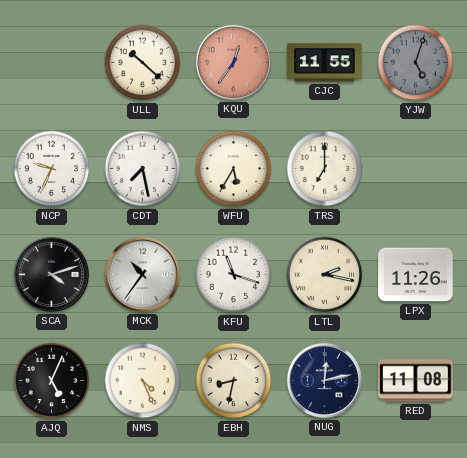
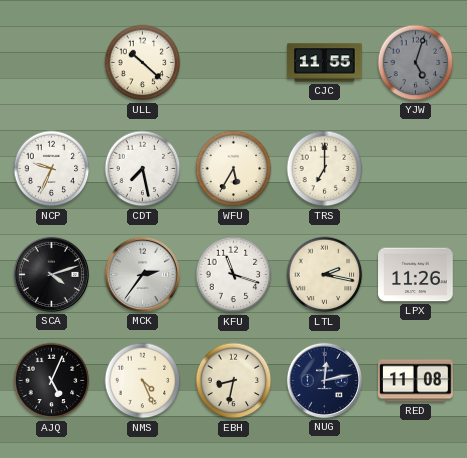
KQU: 12:36 -> none
MCK: 10:36 -> 2:36
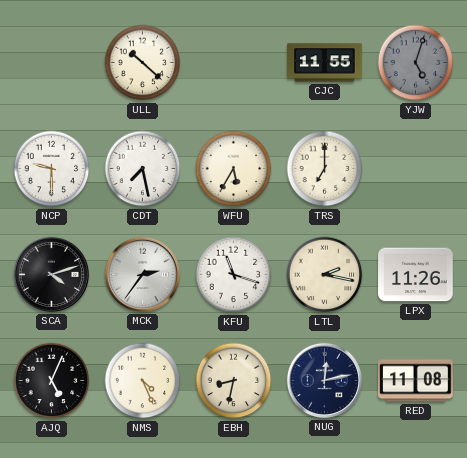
NCP: 9:34 -> 9:30
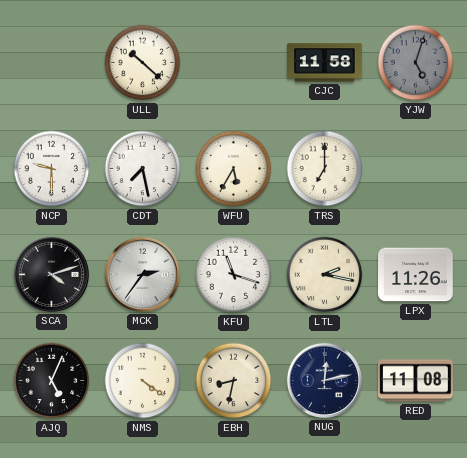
CJC: 11:55 -> 11:58
NMS: 4:26 -> 4:21
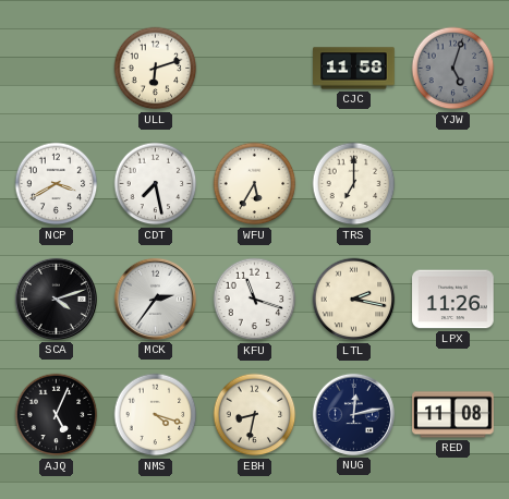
ULL: 10:22 -> 6:12
NCP: 9:30 -> 3:40
NMS: 4:21 -> 4:18
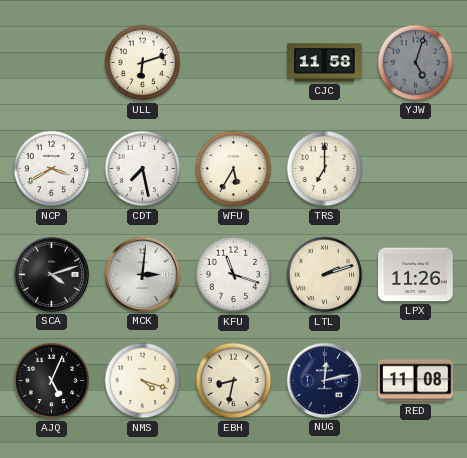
MCK: 2:36 -> 3:01
LTL: 2:17 -> 2:12
